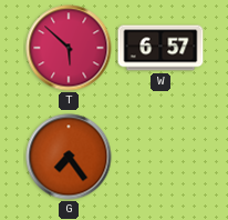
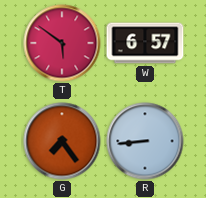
T: 5:52 -> 5:51
R: none -> 8:44
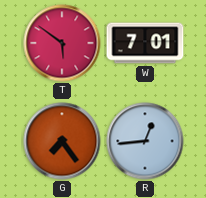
W: 6:57 -> 7:01
R: 8:44 -> 12:44
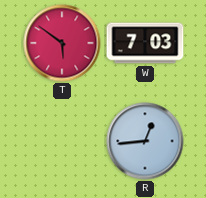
W: 7:01 -> 7:03
G: 7:24 -> none
